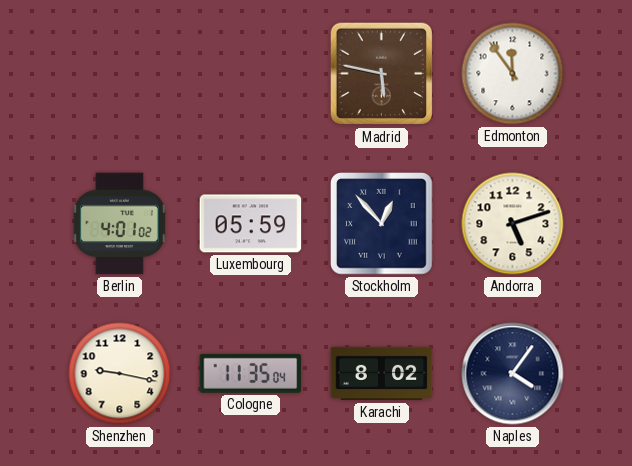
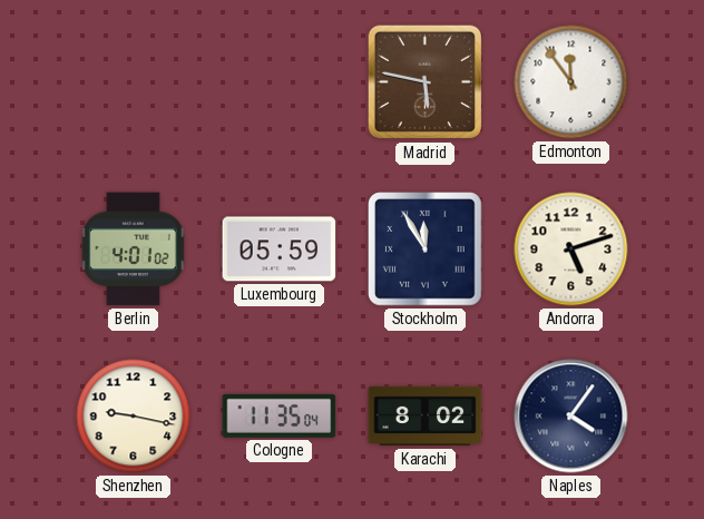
Stockholm: 12:53 -> 11:55
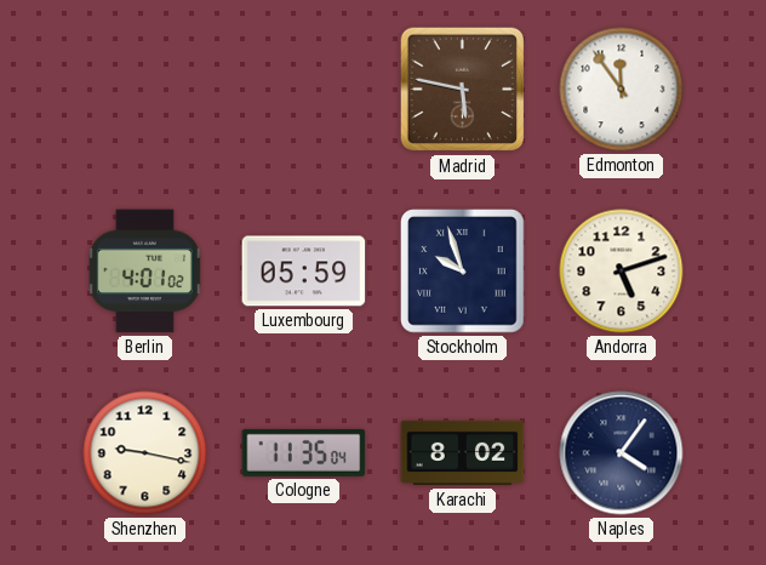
Stockholm: 11:55 -> 9:57
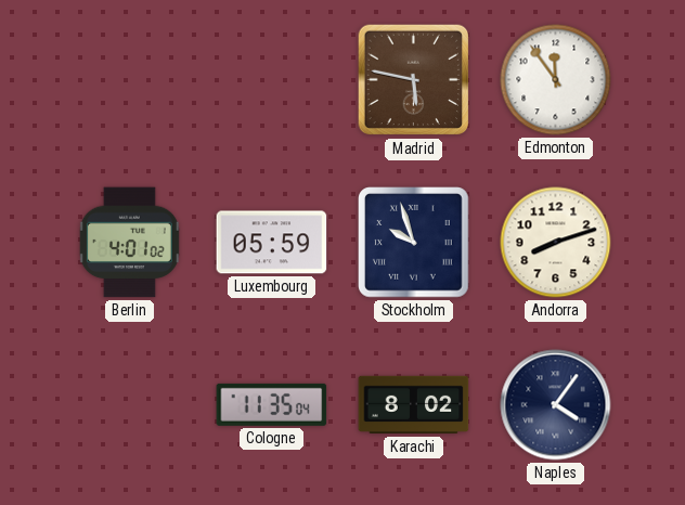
Andorra: 5:12 -> 8:12
Shenzhen: 9:17 -> none
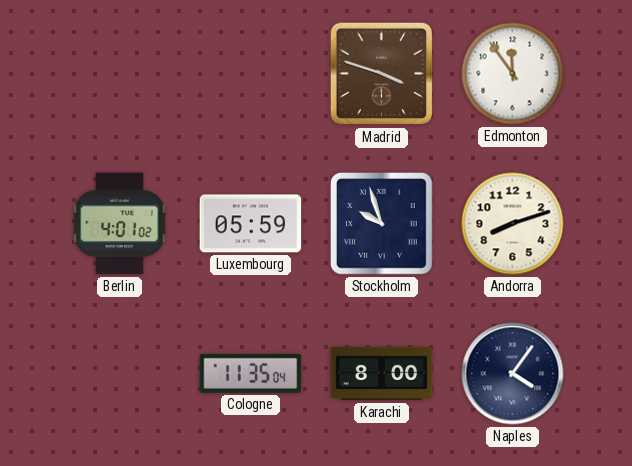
Madrid: 5:47 -> 3:48
Karachi: 8:02 -> 8:00
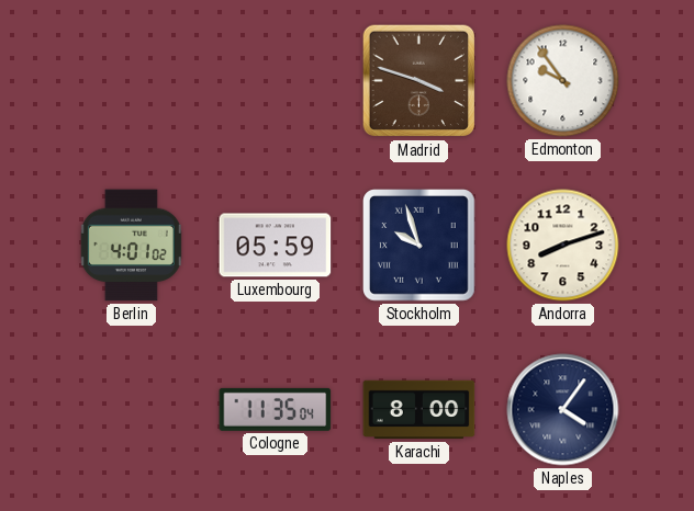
Edmonton: 11:54 -> 9:54
